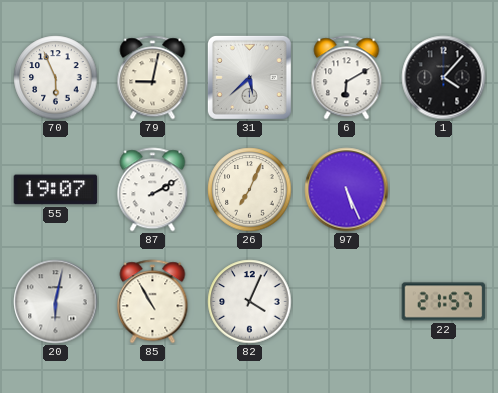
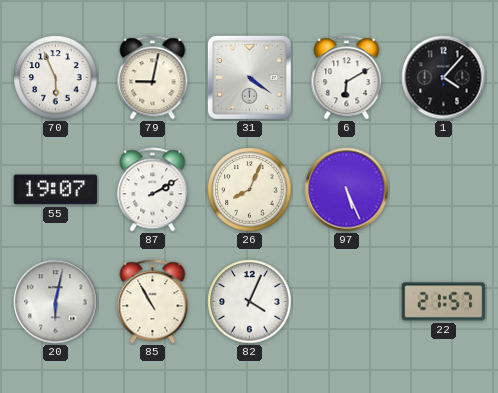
31: 5:38 -> 4:21
26: 7:04 -> 8:04
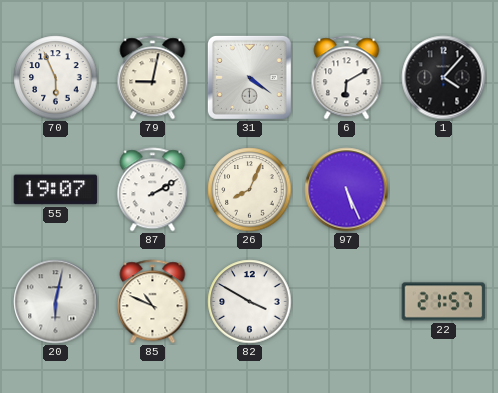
85: 10:55 -> 10:49
82: 4:04 -> 3:50
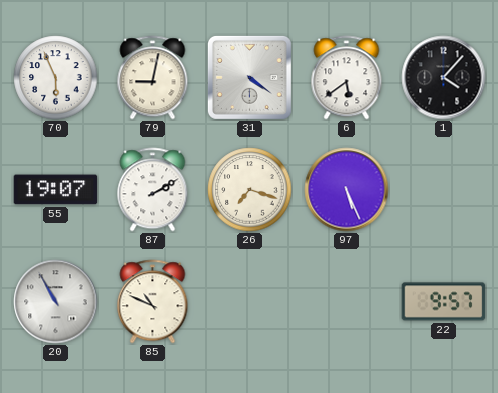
6: 6:10 -> 5:39
26: 8:04 -> 7:18
20: 6:02 -> 10:55
82: 3:50 -> none
22: 21:57 -> 9:57
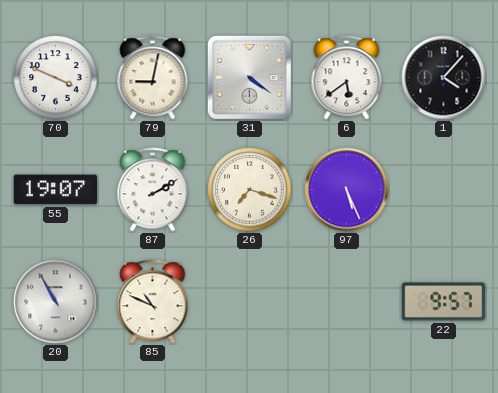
70: 5:56 -> 3:49
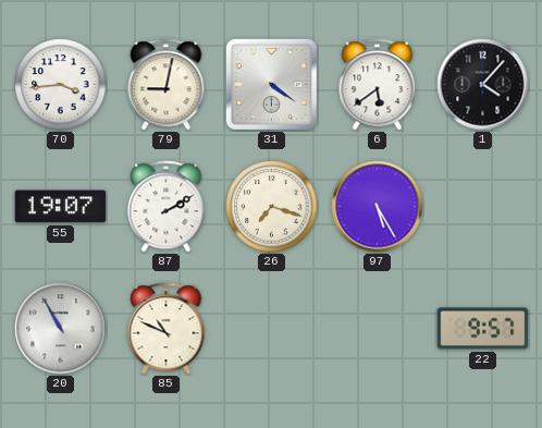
70: 3:49 -> 3:44
97: 5:26 -> 5:25
